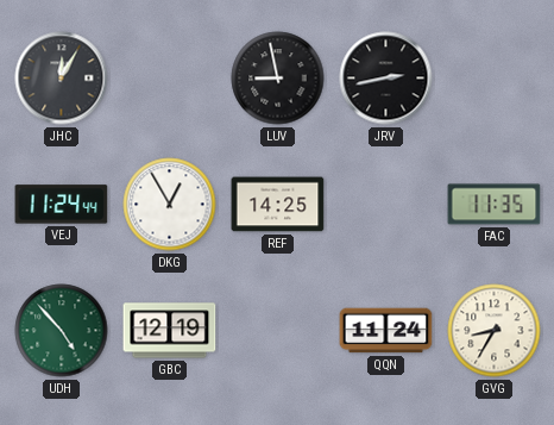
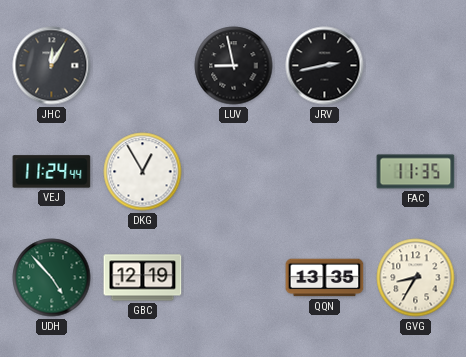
REF: 14:25 -> none
QQN: 11:24 -> 13:35
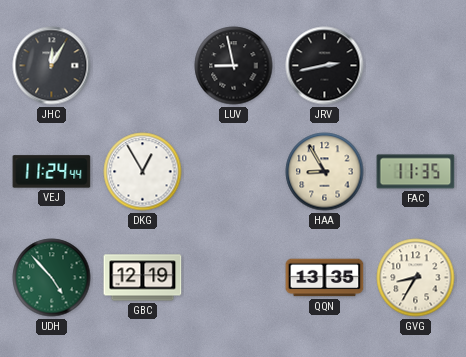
HAA: none -> 8:55
